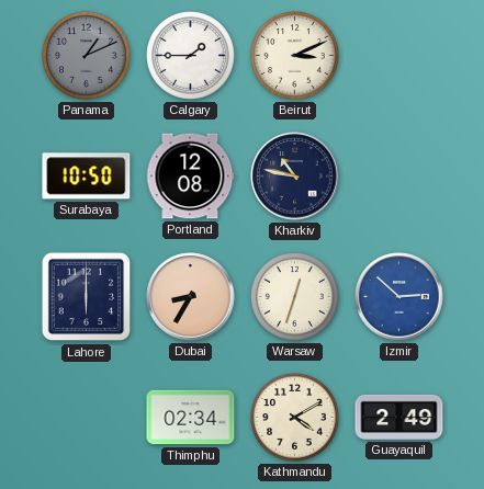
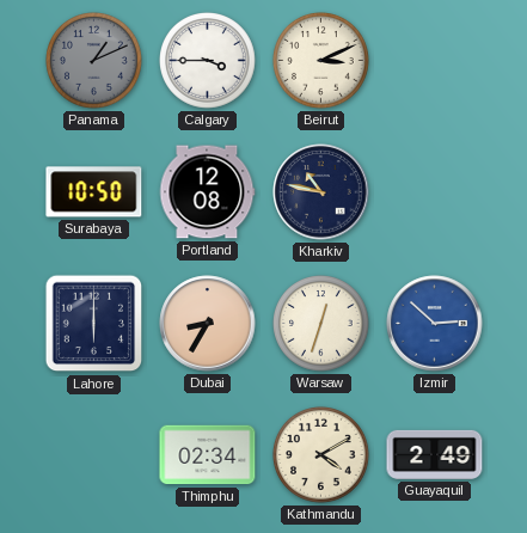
Calgary: 1:45 -> 3:45
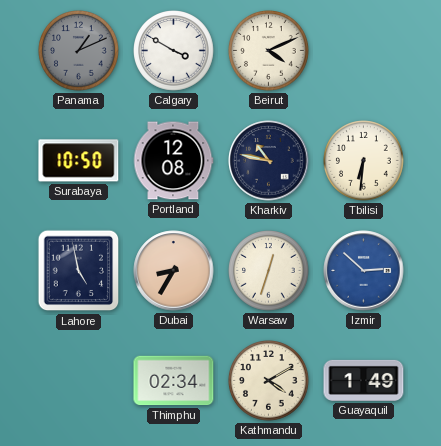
Calgary: 3:45 -> 3:50
Beirut: 3:11 -> 4:11
Tbilisi: none -> 6:31
Lahore: 6:00 -> 4:58
Guayaquil: 2:49 -> 1:49
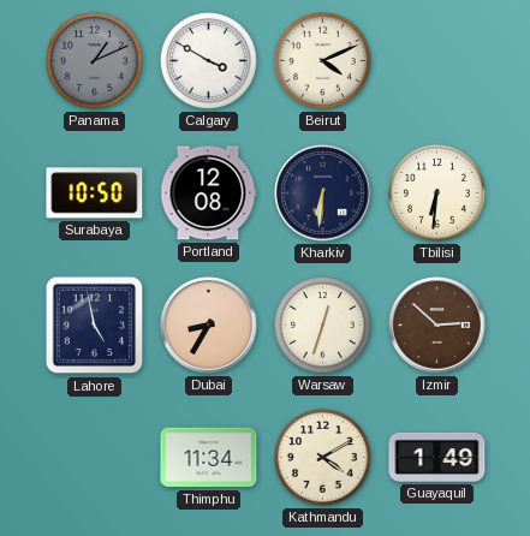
Kharkiv: 10:47 -> 6:31
Izmir dial: blue -> brown
Thimphu: 02:34 -> 11:34
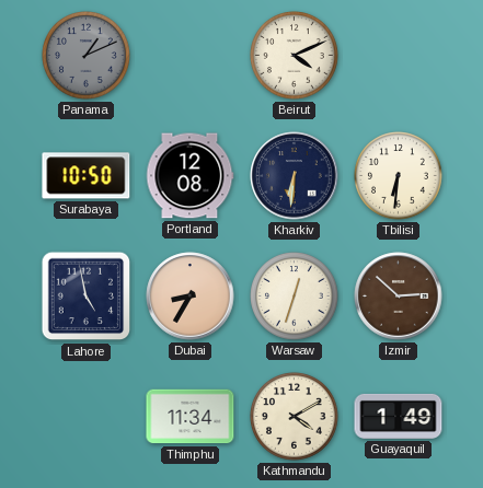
Calgary: 3:50 -> none
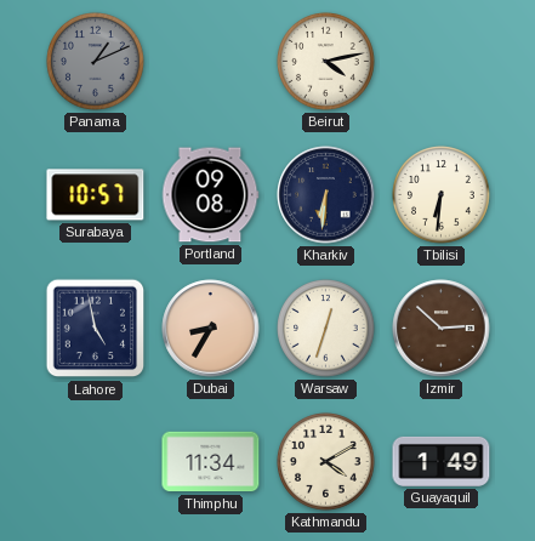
Beirut: 4:11 -> 4:13
Surabaya: 10:50 -> 10:57
Portland: 12:08 -> 09:08
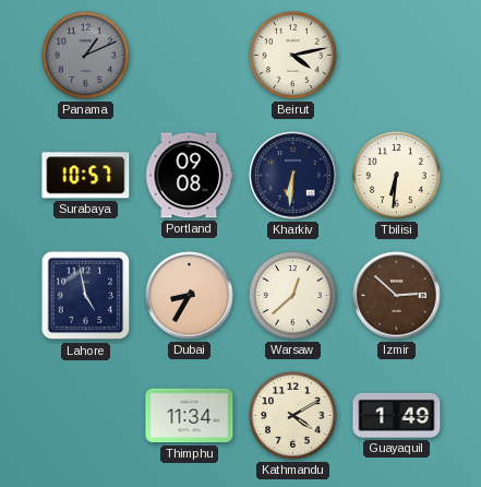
Warsaw: 12:33 -> 12:38
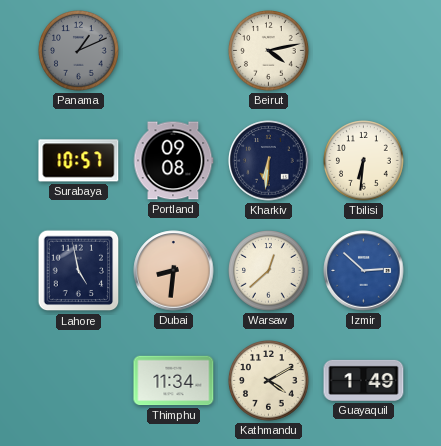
Dubai: 8:35 -> 8:31
Izmir dial: brown -> blue
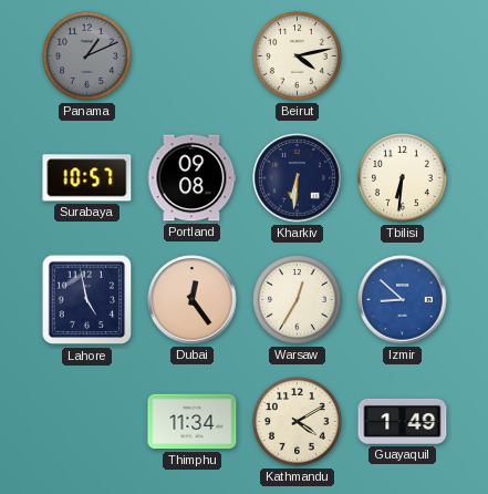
Dubai: 8:31 -> 12:24
Warsaw: 12:38 -> 12:35
Izmir: 2:52 -> 8:52
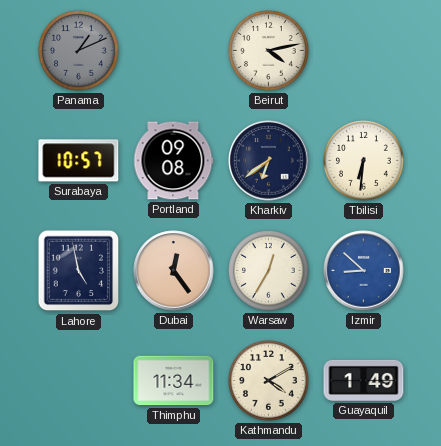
Kharkiv: 6:31 -> 6:39
